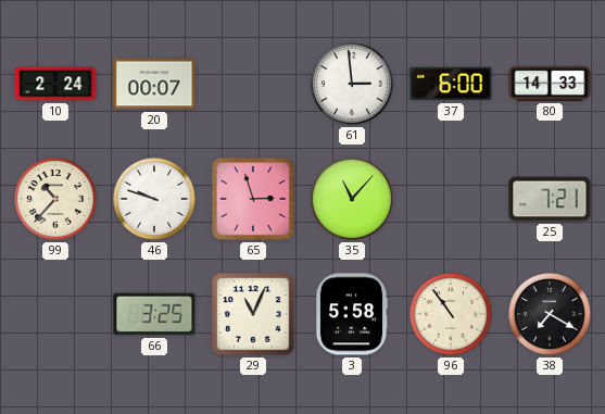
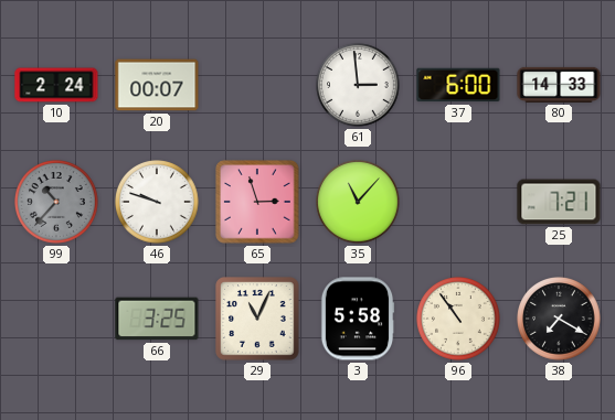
99 dial: cream -> grey
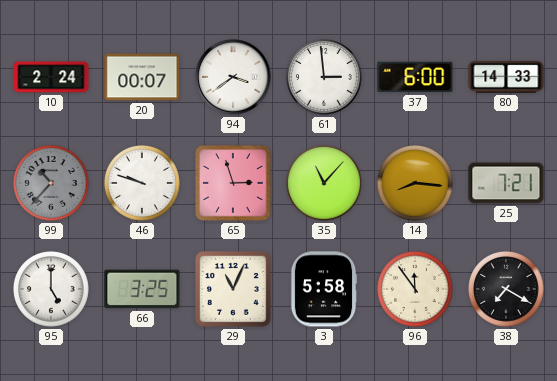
94: none -> 3:39
14: none -> 8:16
95: none -> 5:00
96: 10:54 -> 11:54
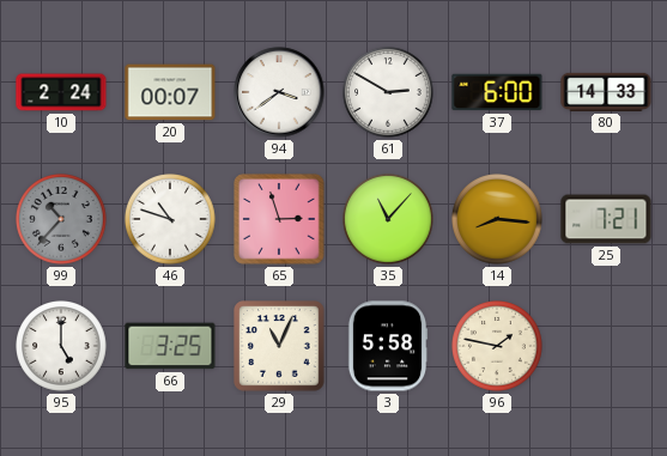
61: 2:59 -> 2:50
46: 9:48 -> 10:48
96: 11:54 -> 1:47
38: 7:20 -> none
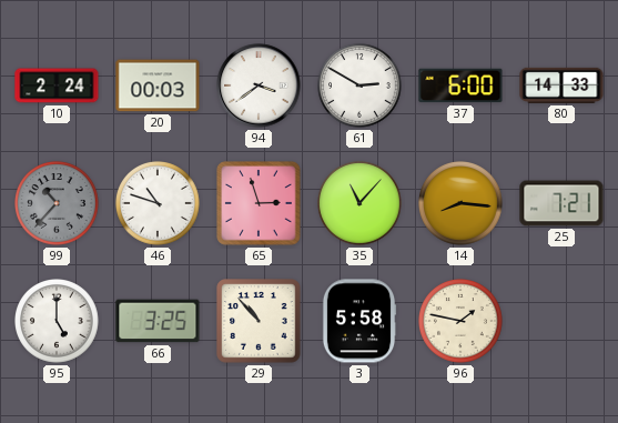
20: 00:07 -> 00:03
29: 11:04 -> 10:53
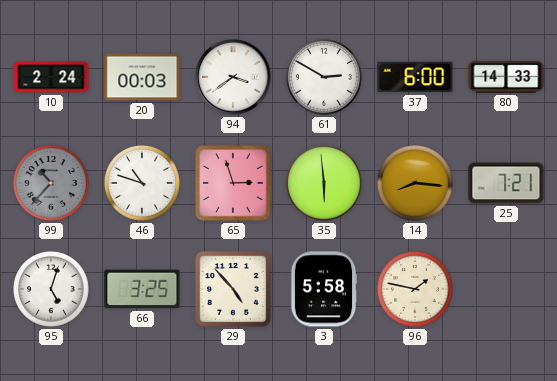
35: 11:07 -> 5:59
95: 5:00 -> 5:03
29: 10:53 -> 4:53
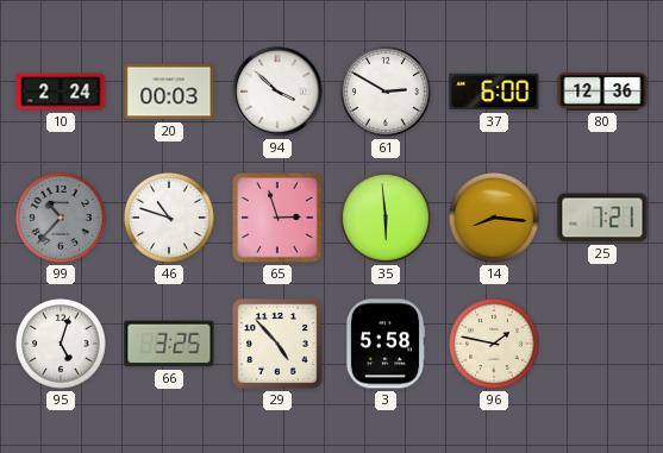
94: 3:39 -> 3:52
80: 14:33 -> 12:36
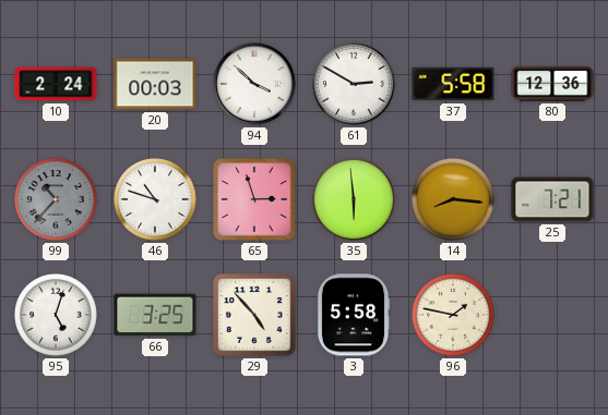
37: 6:00 -> 5:58
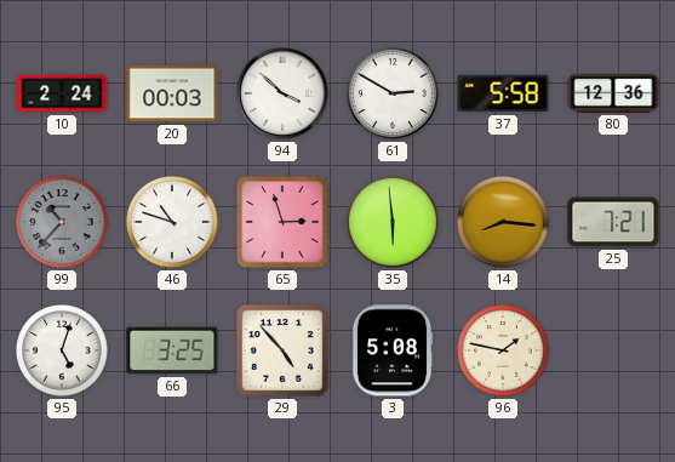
3: 5:58 -> 5:08
